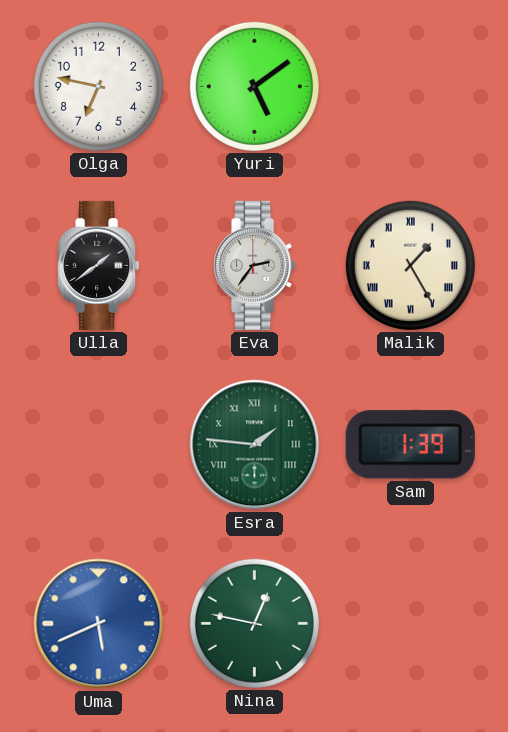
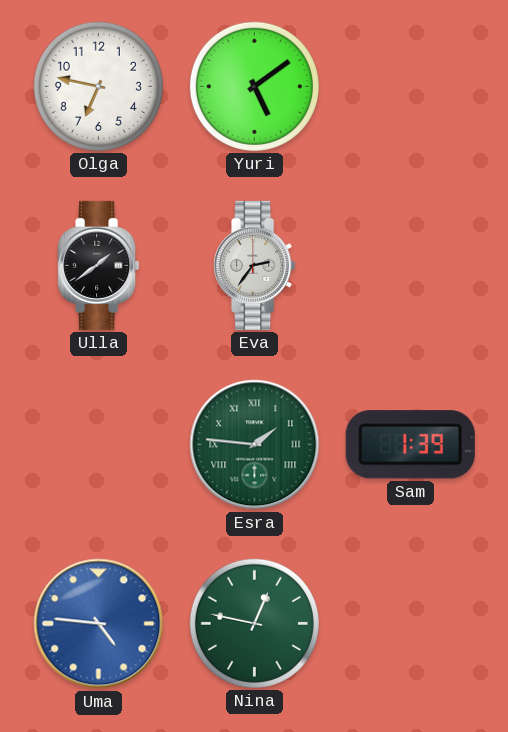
Malik: 1:25 -> none
Uma: 5:41 -> 4:46
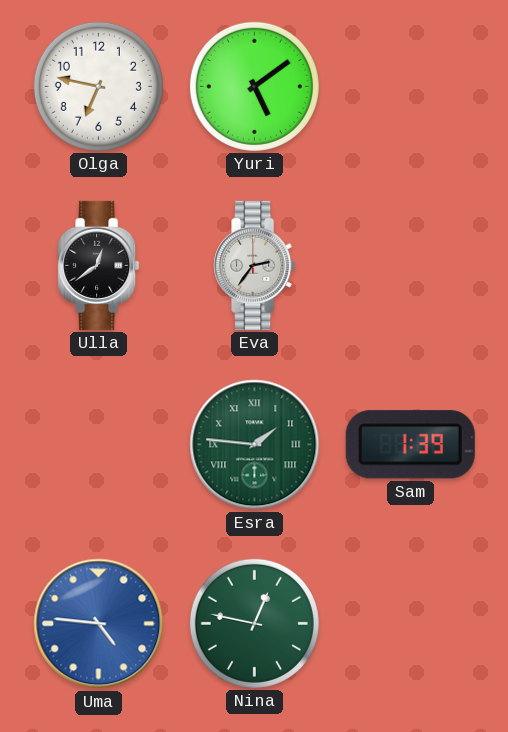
Ulla: 1:39 -> 12:39
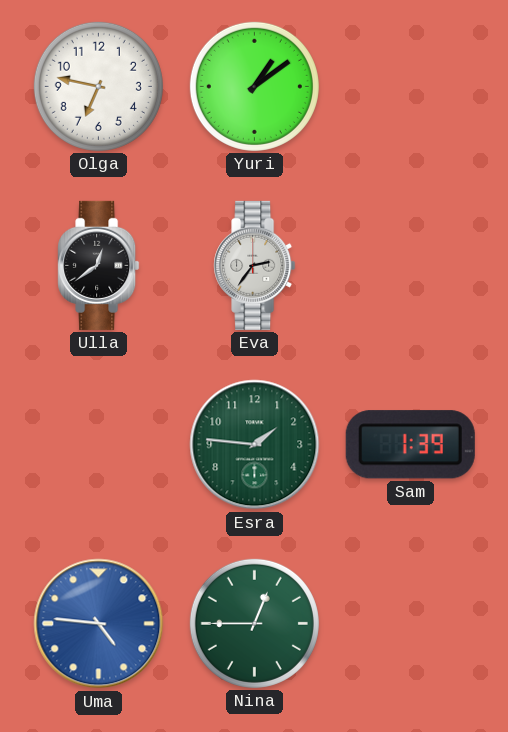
Yuri: 5:09 -> 1:09
Esra numerals: Roman -> Arabic
Nina: 12:47 -> 12:45
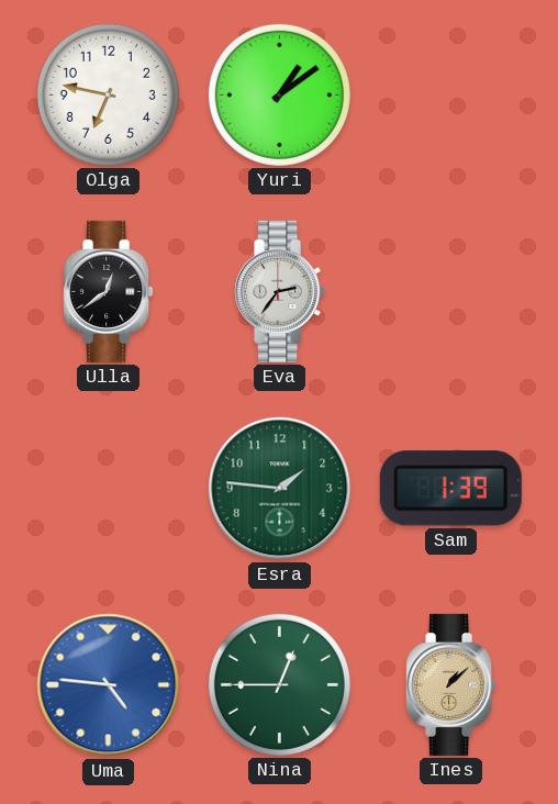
Ines: none -> 1:08
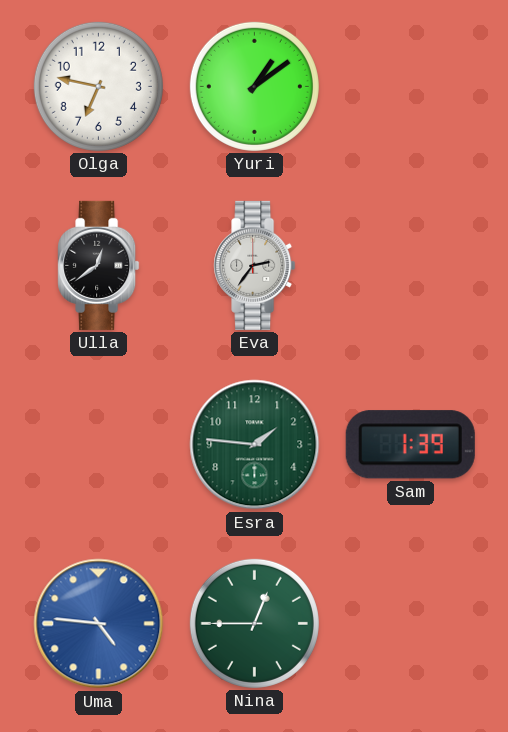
Ines: 1:08 -> none
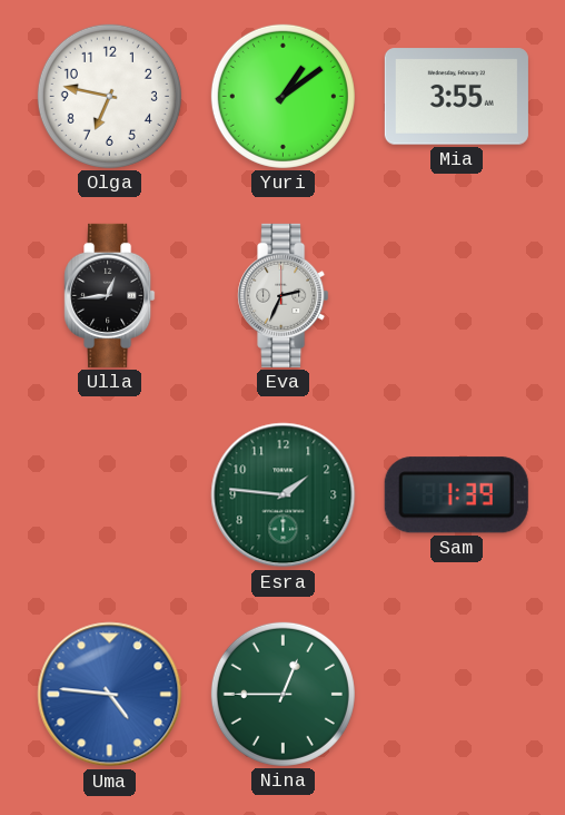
Mia: none -> 3:55
Ulla: 12:39 -> 12:44
Eva: 2:36 -> 2:34
